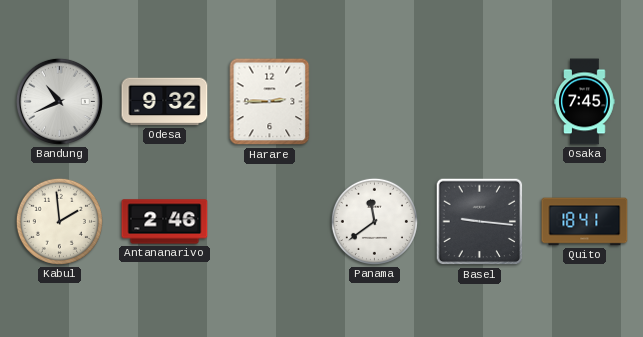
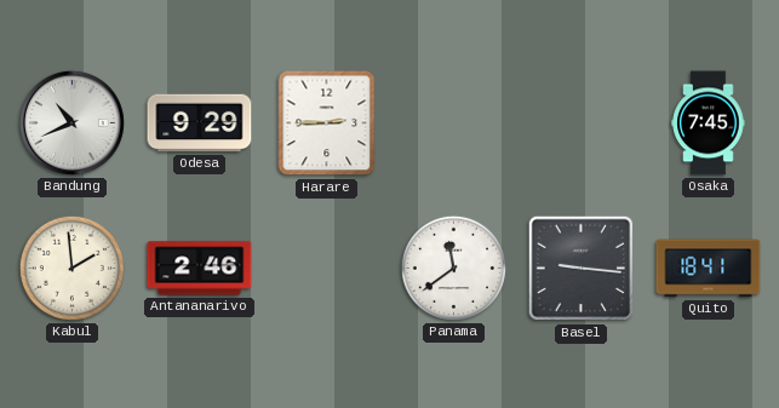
Odesa: 9:32 -> 9:29
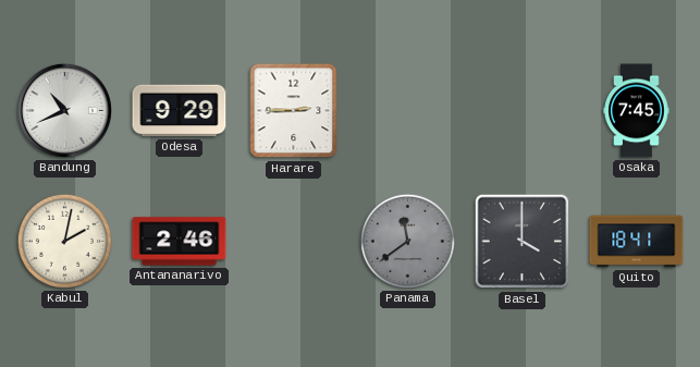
Kabul: 1:59 -> 2:02
Panama dial: white -> grey
Basel: 9:16 -> 4:00
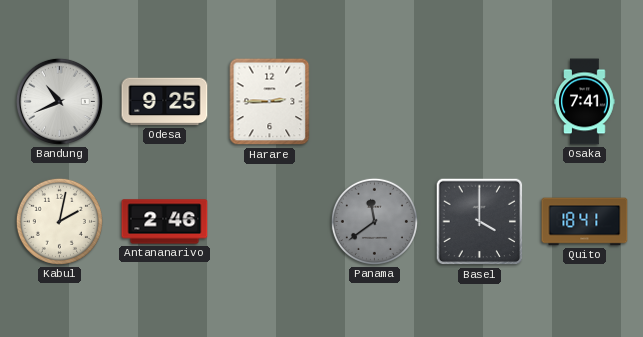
Odesa: 9:29 -> 9:25
Osaka: 7:45 -> 7:41
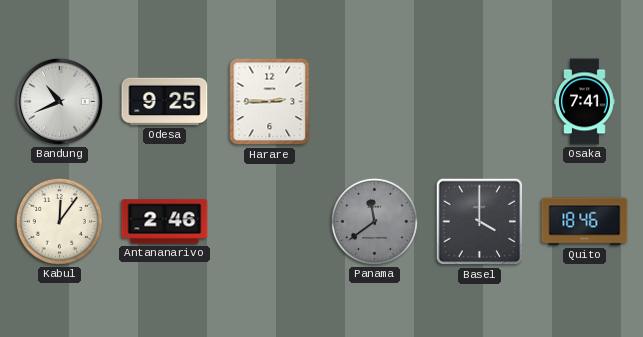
Kabul: 2:02 -> 12:06
Quito: 18:41 -> 18:46
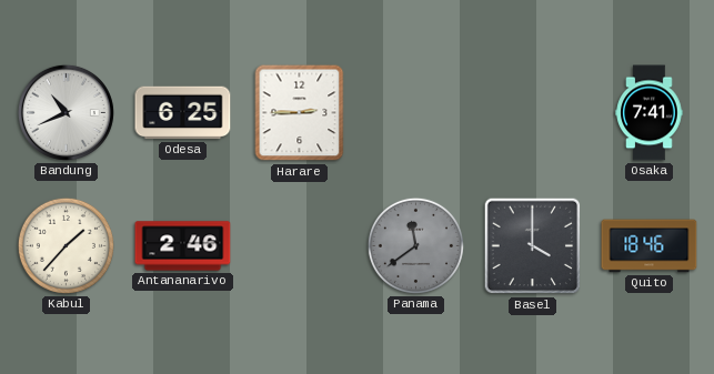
Odesa: 9:25 -> 6:25
Kabul: 12:06 -> 1:37
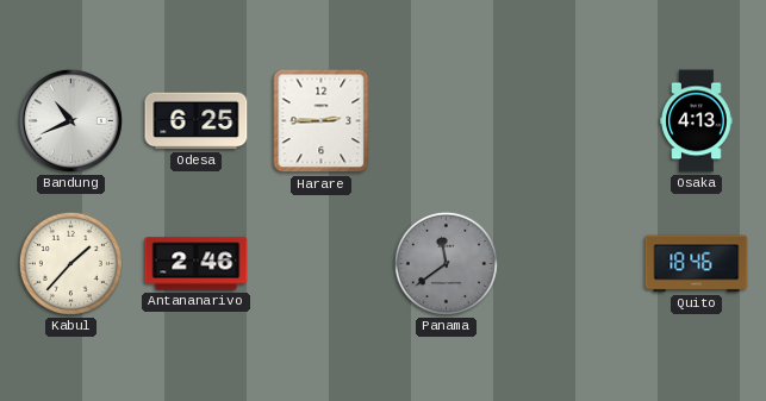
Osaka: 7:41 -> 4:13
Basel: 4:00 -> none
